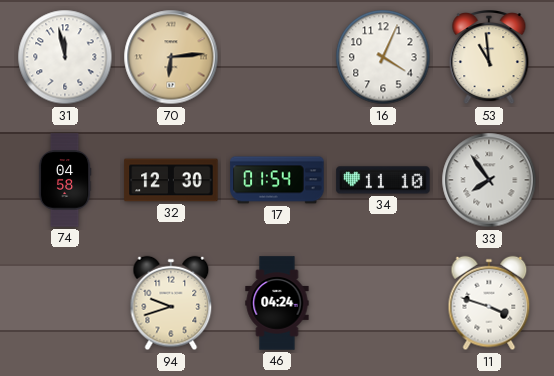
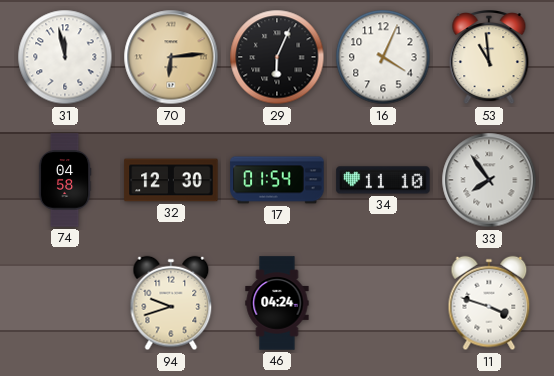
29: none -> 6:04
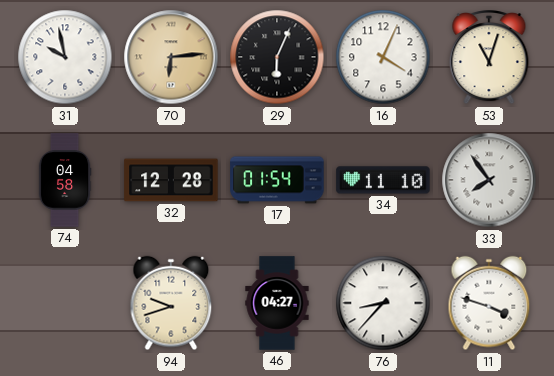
31: 11:58 -> 9:58
53: 10:59 -> 11:03
32: 12:30 -> 12:28
46: 04:24 -> 04:27
76: none -> 8:37
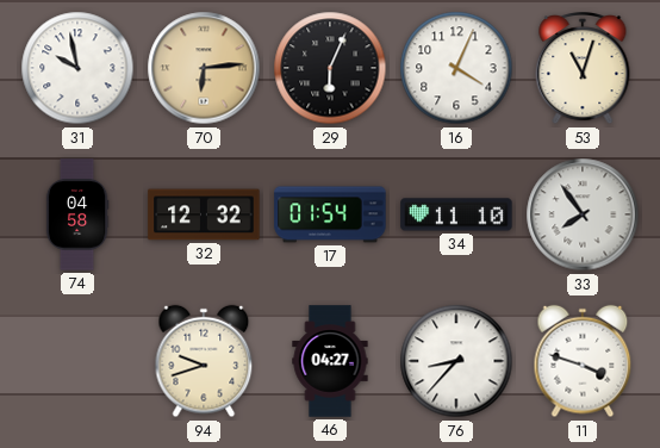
32: 12:28 -> 12:32
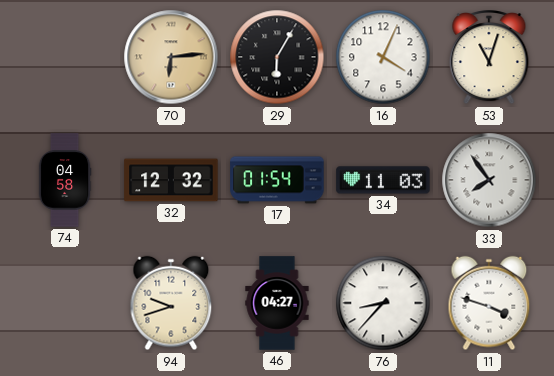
31: 9:58 -> none
29: 6:04 -> 6:05
34: 11:10 -> 11:03
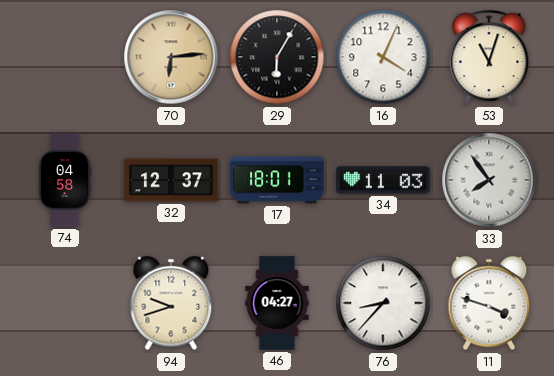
32: 12:32 -> 12:37
17: 01:54 -> 18:01
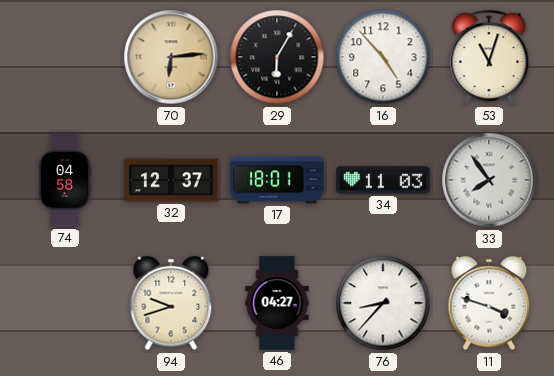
16: 4:04 -> 4:53
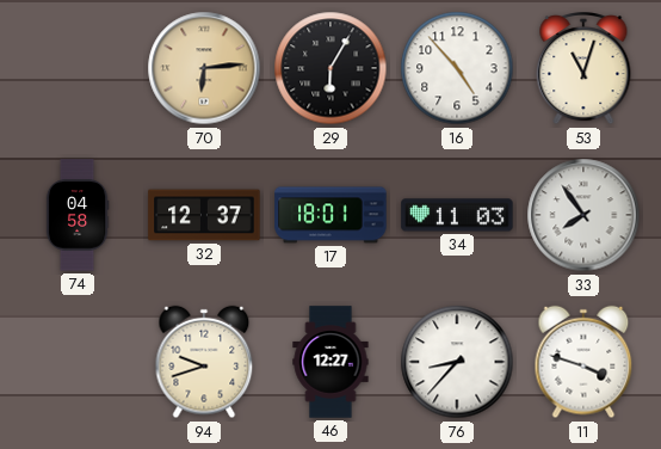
46: 04:27 -> 12:27
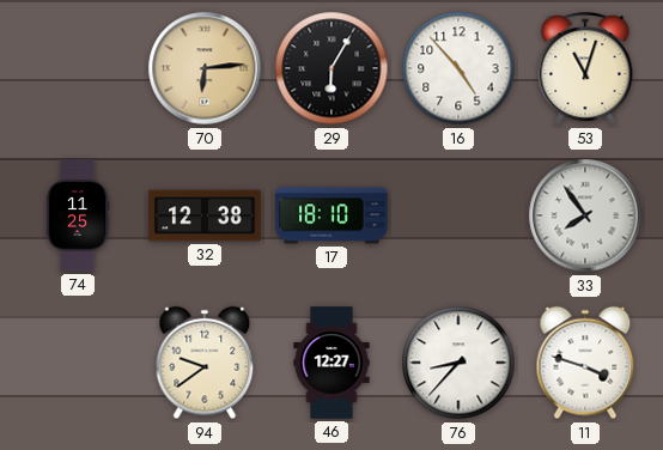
74: 04:58 -> 11:25
32: 12:37 -> 12:38
17: 18:01 -> 18:10
34: 11:03 -> none
94: 9:42 -> 9:39
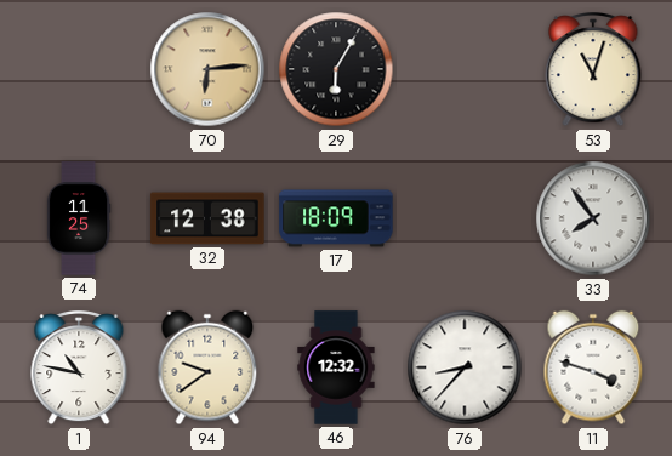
16: 4:53 -> none
17: 18:10 -> 18:09
1: none -> 10:47
46: 12:27 -> 12:32
